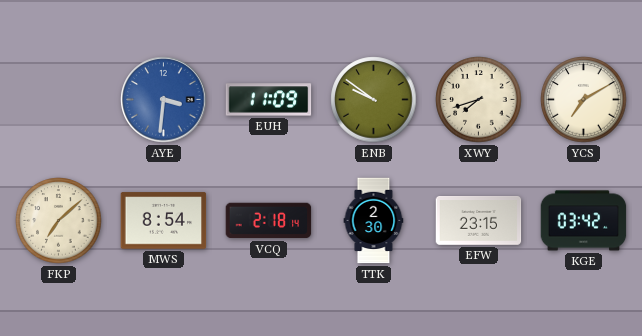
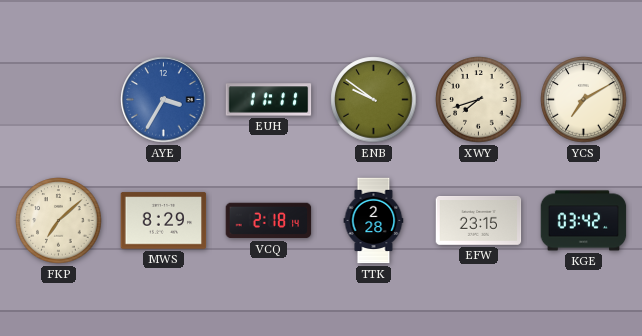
AYE: 3:31 -> 3:35
EUH: 11:09 -> 11:11
MWS: 8:54 -> 8:29
TTK: 2:30 -> 2:28
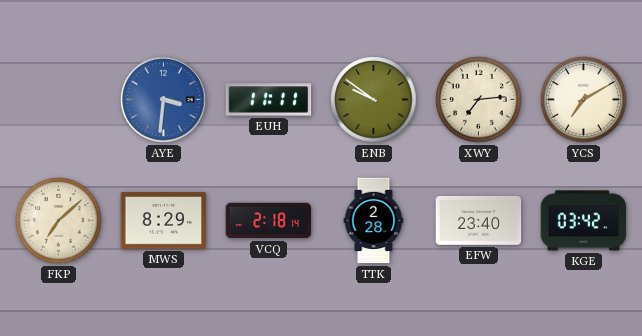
AYE: 3:35 -> 3:31
XWY: 7:42 -> 7:14
EFW: 23:15 -> 23:40
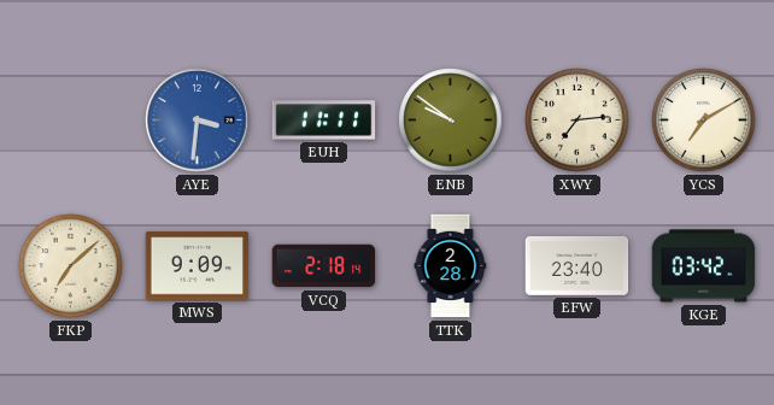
MWS: 8:29 -> 9:09
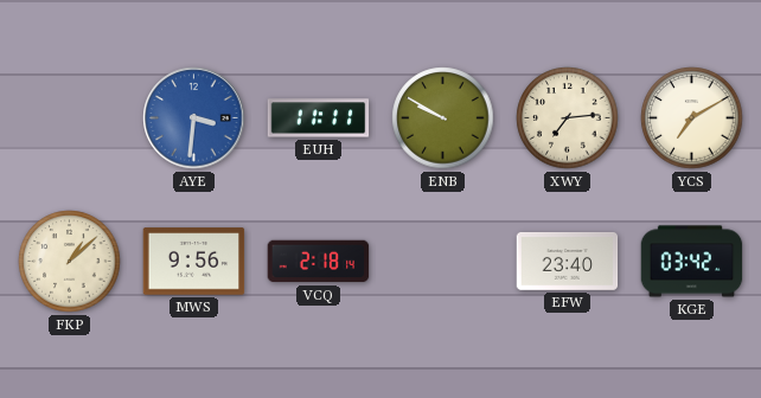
ENB: 9:51 -> 9:50
FKP: 7:08 -> 1:08
MWS: 9:09 -> 9:56
TTK: 2:28 -> none
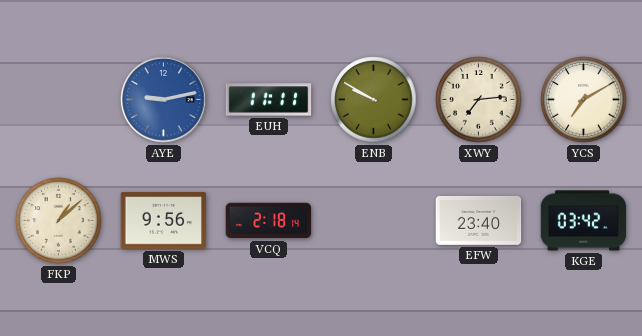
AYE: 3:31 -> 9:13
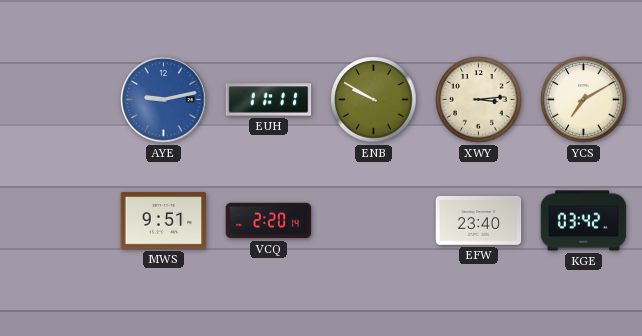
XWY: 7:14 -> 3:14
FKP: 1:08 -> none
MWS: 9:56 -> 9:51
VCQ: 2:18 -> 2:20
